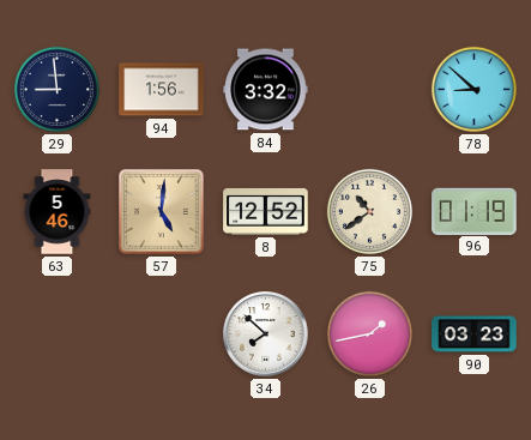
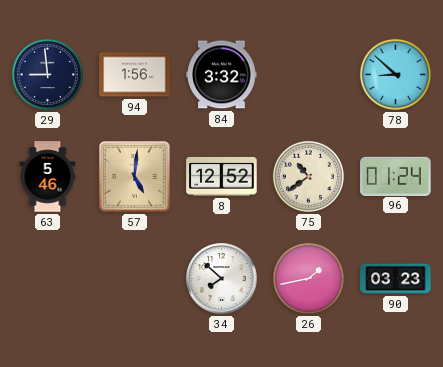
96: 01:19 -> 01:24
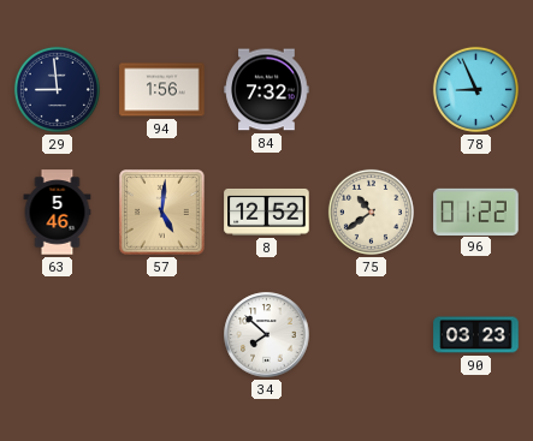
84: 3:32 -> 7:32
78: 8:52 -> 8:56
96: 01:24 -> 01:22
26: 1:43 -> none
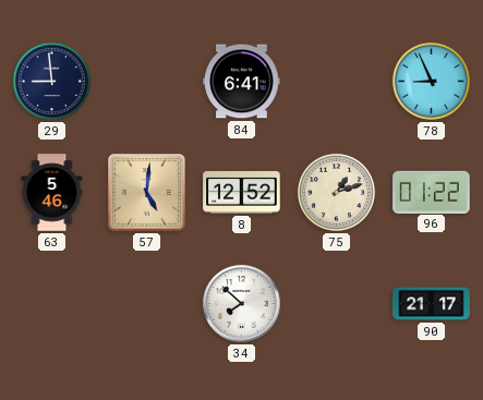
94: 1:56 -> none
84: 7:32 -> 6:41
75: 10:39 -> 1:12
90: 03:23 -> 21:17
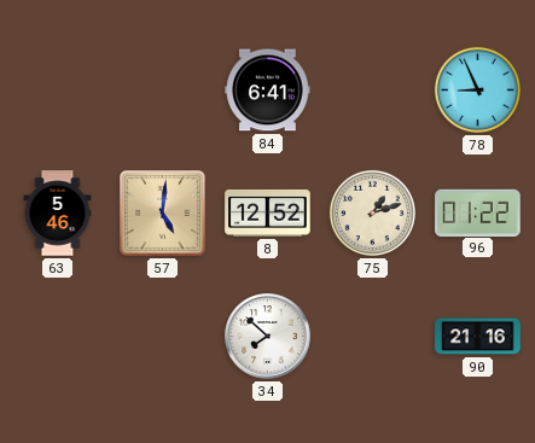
29: 8:59 -> none
90: 21:17 -> 21:16
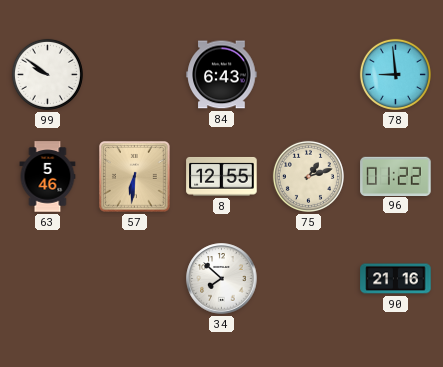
99: none -> 9:51
84: 6:41 -> 6:43
78: 8:56 -> 8:59
57: 5:01 -> 6:31
8: 12:52 -> 12:55
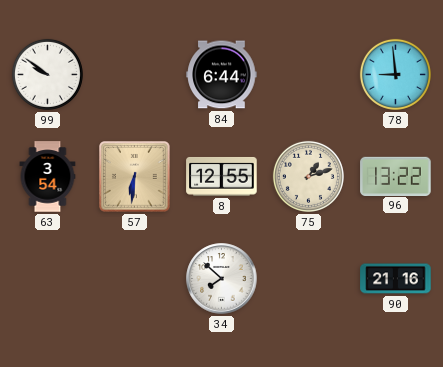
84: 6:43 -> 6:44
63: 5:46 -> 3:54
96: 01:22 -> 13:22
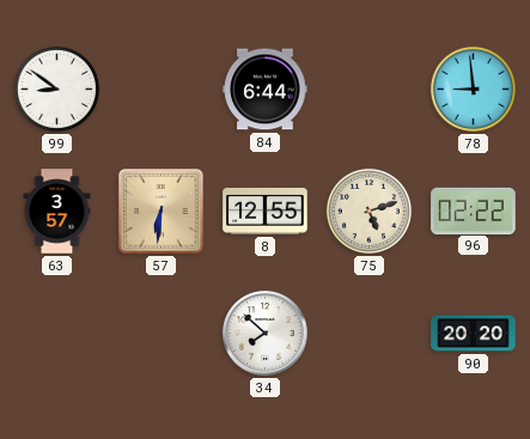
99: 9:51 -> 8:51
63: 3:54 -> 3:57
75: 1:12 -> 5:12
96: 13:22 -> 02:22
90: 21:16 -> 20:20
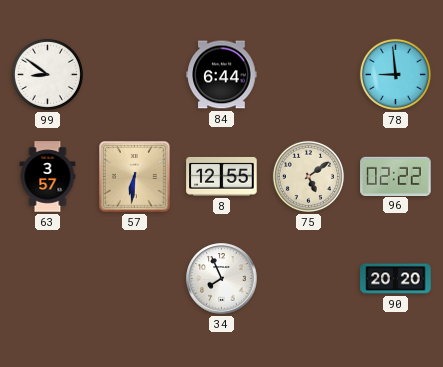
75: 5:12 -> 5:09
34: 7:52 -> 7:56
